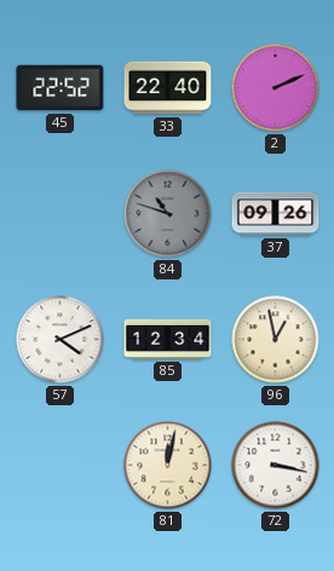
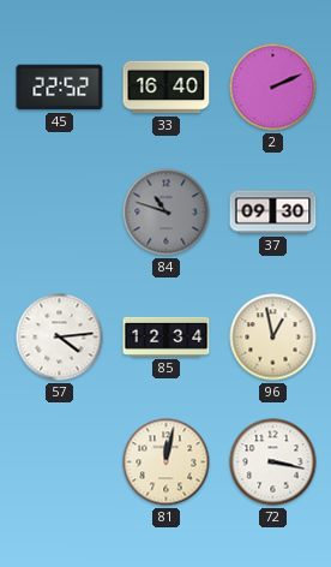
33: 22:40 -> 16:40
37: 09:26 -> 09:30
57: 4:11 -> 4:14
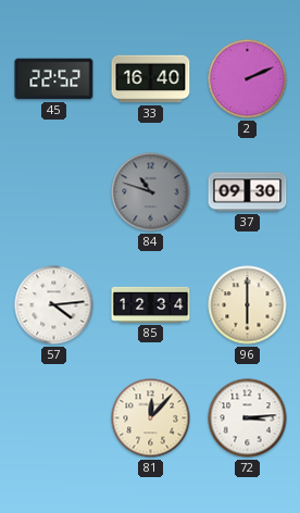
96: 12:58 -> 6:00
81: 12:02 -> 12:07
72: 3:17 -> 3:14
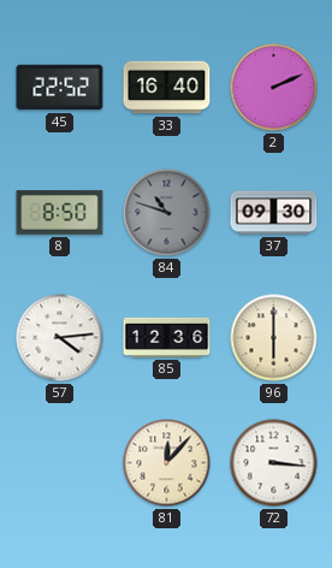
8: none -> 8:50
85: 12:34 -> 12:36
72: 3:14 -> 3:16
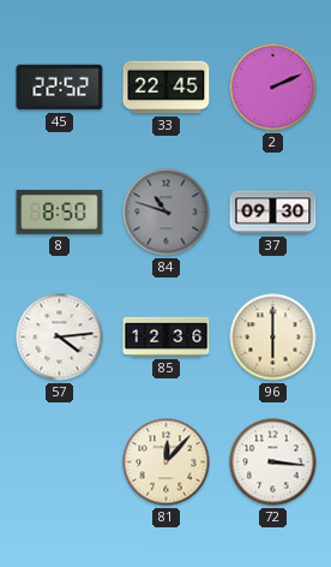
33: 16:40 -> 22:45
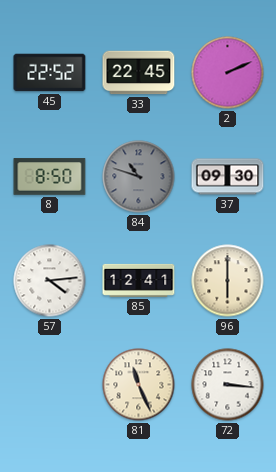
85: 12:36 -> 12:41
81: 12:07 -> 11:26
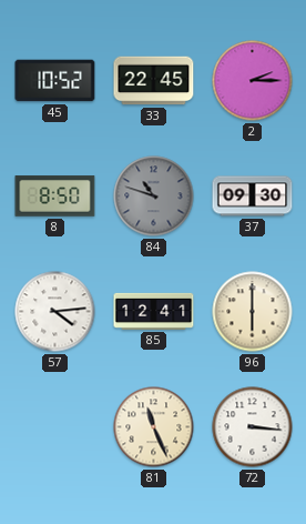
45: 22:52 -> 10:52
2: 2:11 -> 2:15
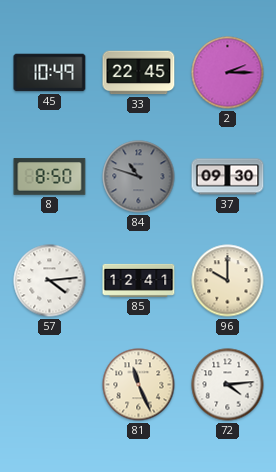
45: 10:52 -> 10:49
96: 6:00 -> 10:00
72: 3:16 -> 4:14
